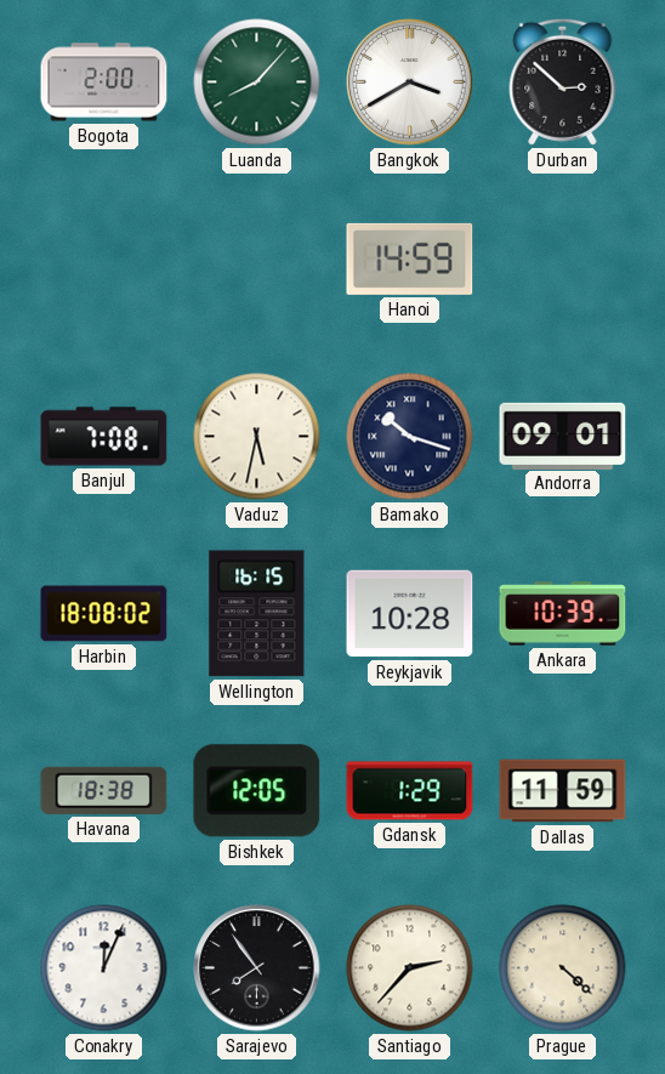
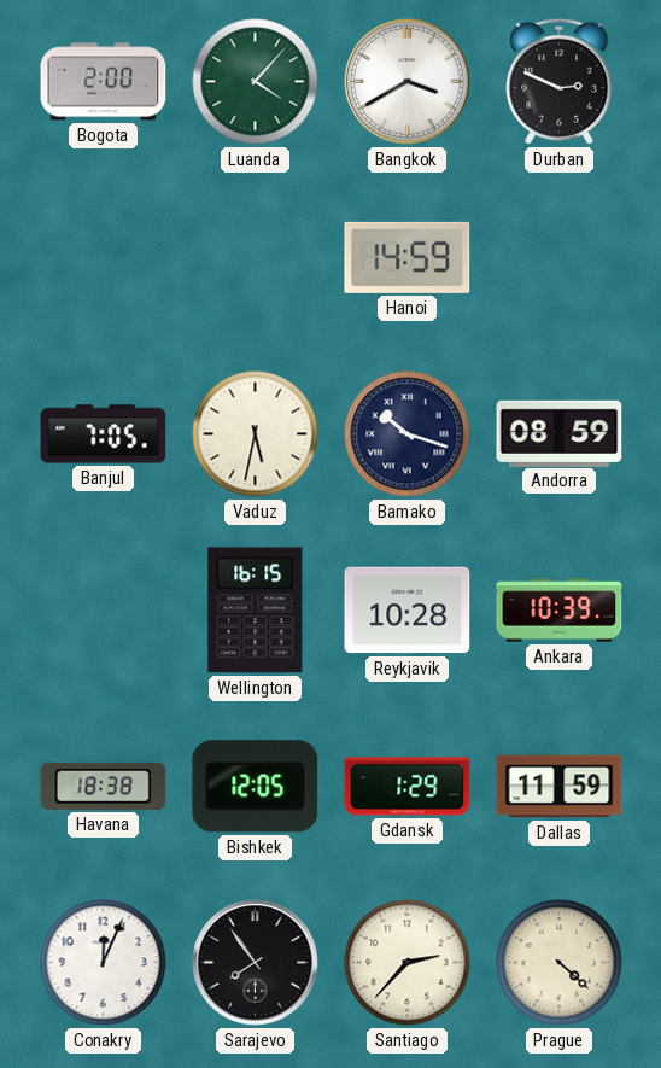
Luanda: 8:07 -> 4:07
Durban: 2:52 -> 2:49
Banjul: 7:08 -> 7:05
Andorra: 09:01 -> 08:59
Harbin: 18:08 -> none
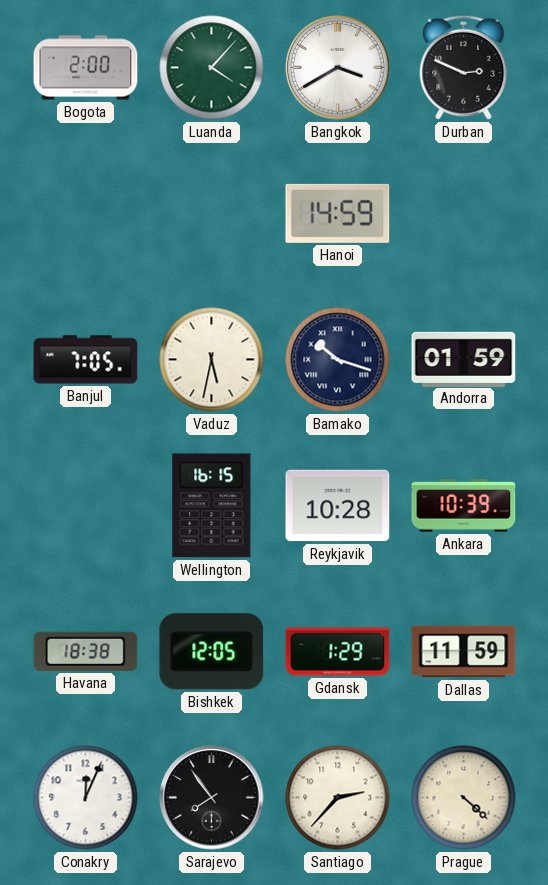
Andorra: 08:59 -> 01:59
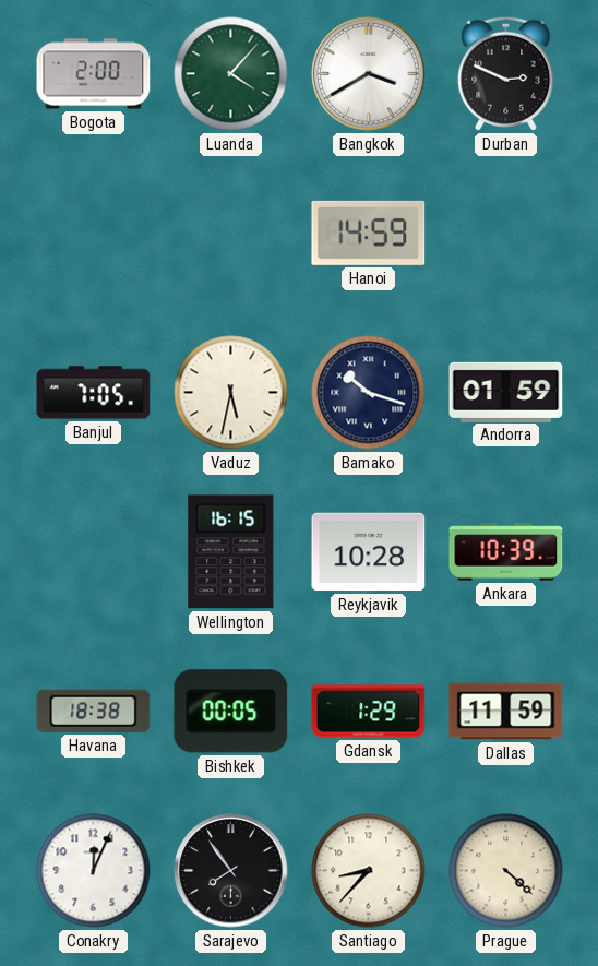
Bishkek: 12:05 -> 00:05
Santiago: 2:37 -> 8:37
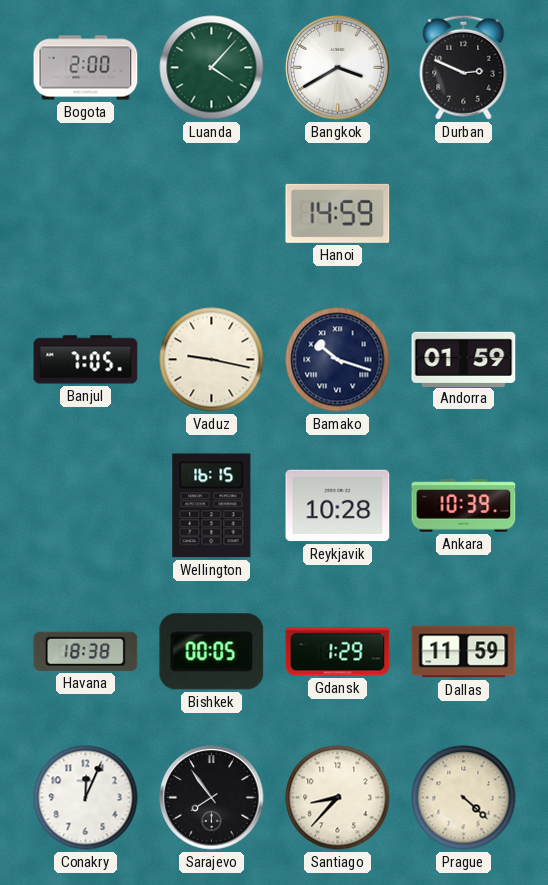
Vaduz: 5:32 -> 9:17
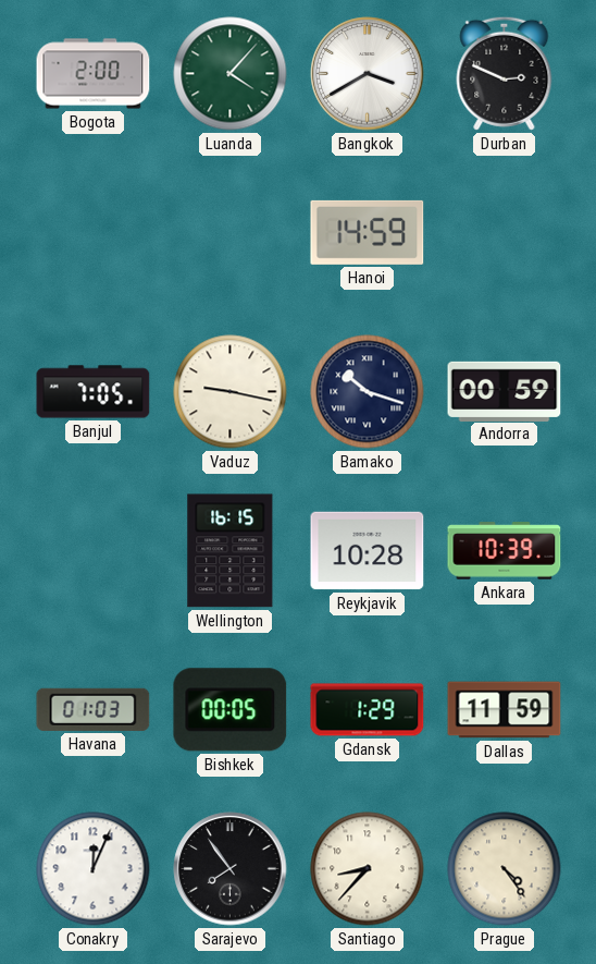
Andorra: 01:59 -> 00:59
Havana: 18:38 -> 01:03
Prague: 4:22 -> 4:24
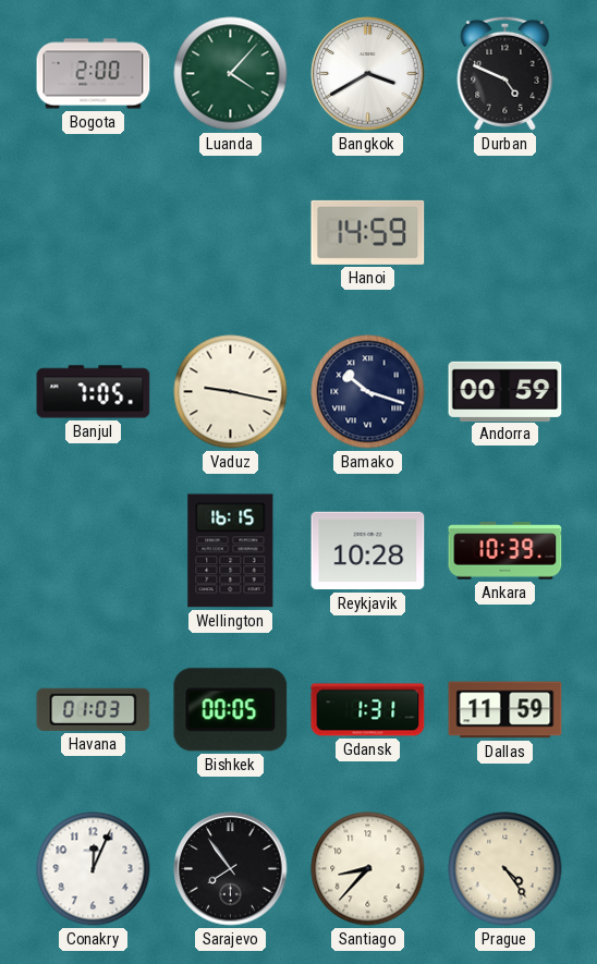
Durban: 2:49 -> 4:49
Gdansk: 1:29 -> 1:31
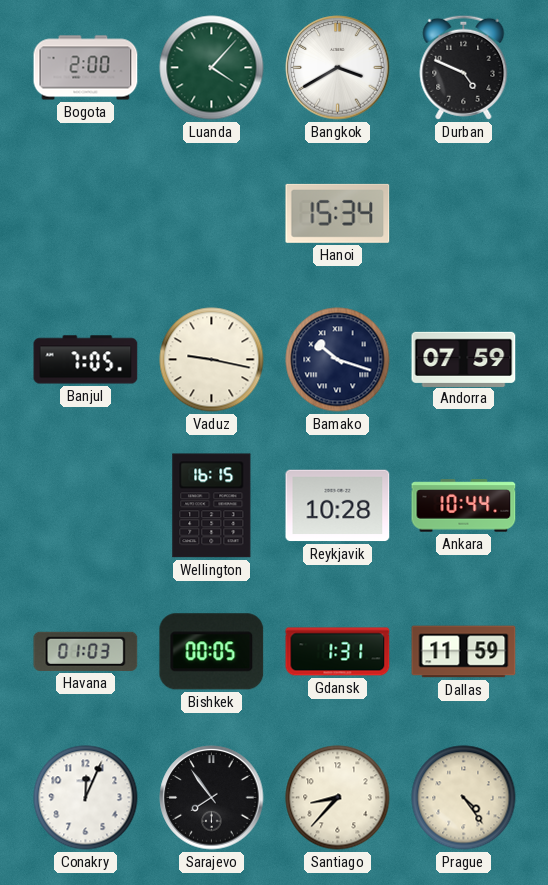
Hanoi: 14:59 -> 15:34
Andorra: 00:59 -> 07:59
Ankara: 10:39 -> 10:44
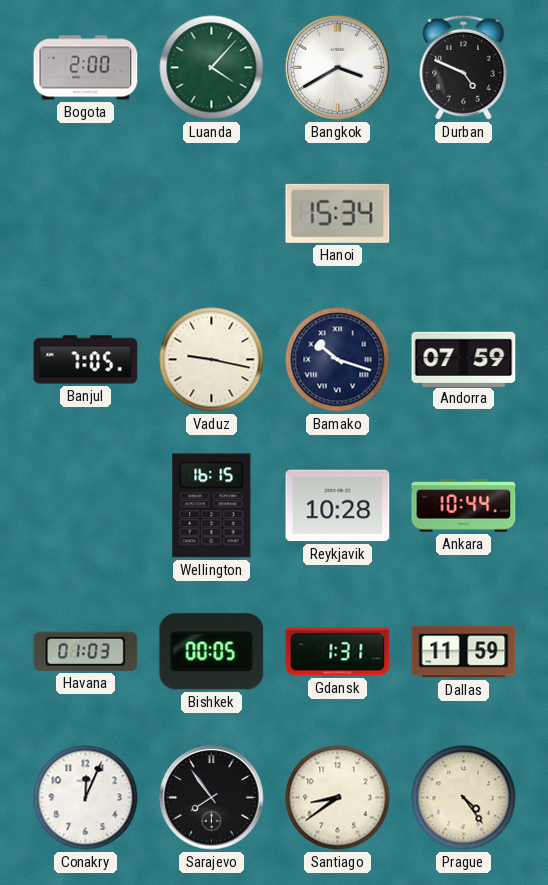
Santiago: 8:37 -> 8:39
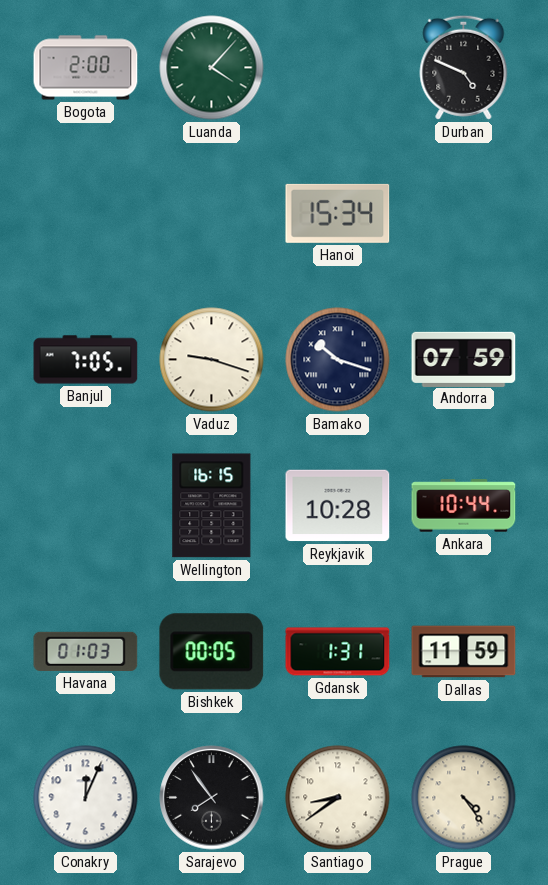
Bangkok: 3:40 -> none
Vaduz: 9:17 -> 9:18
